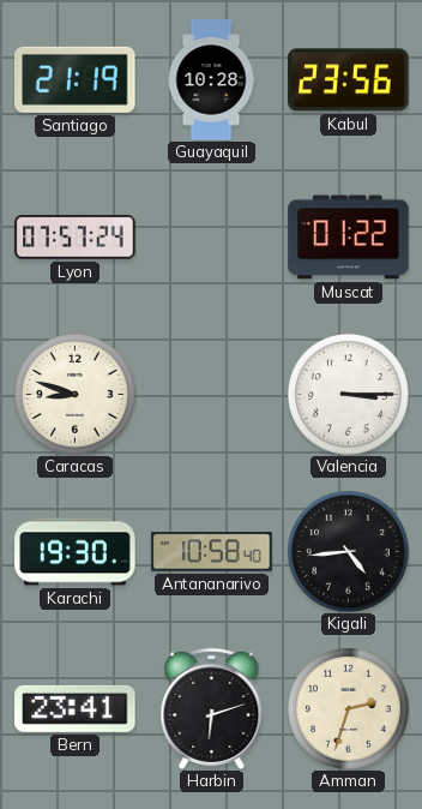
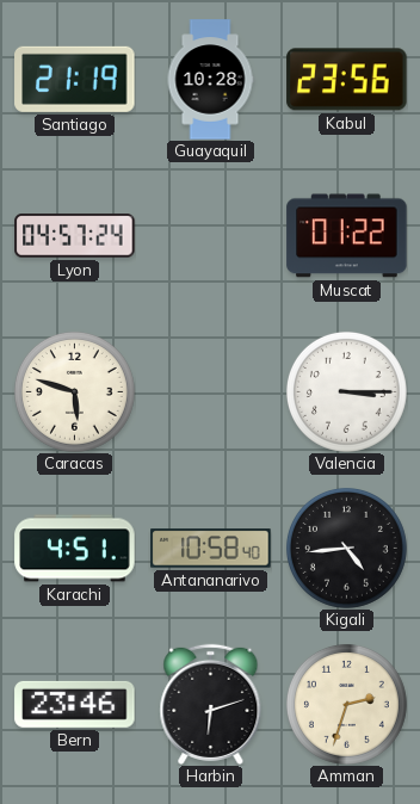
Lyon: 07:57 -> 04:57
Caracas: 8:48 -> 5:48
Karachi: 19:30 -> 4:51
Bern: 23:41 -> 23:46
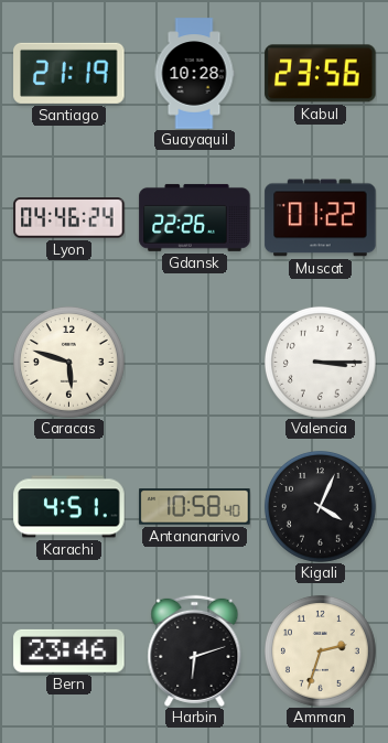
Lyon: 04:57 -> 04:46
Gdansk: none -> 22:26
Kigali: 4:44 -> 4:04
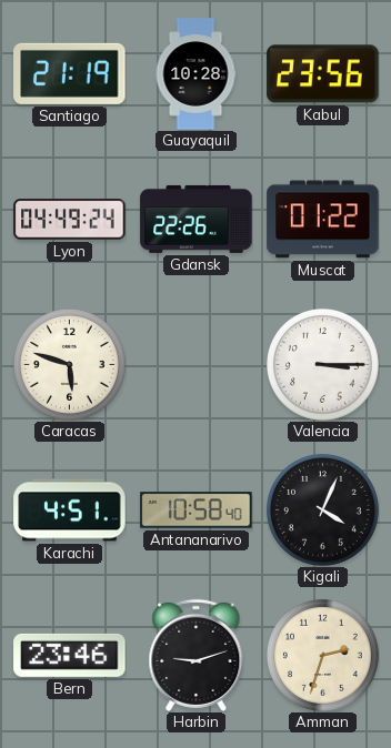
Lyon: 04:46 -> 04:49
Harbin: 6:12 -> 9:12
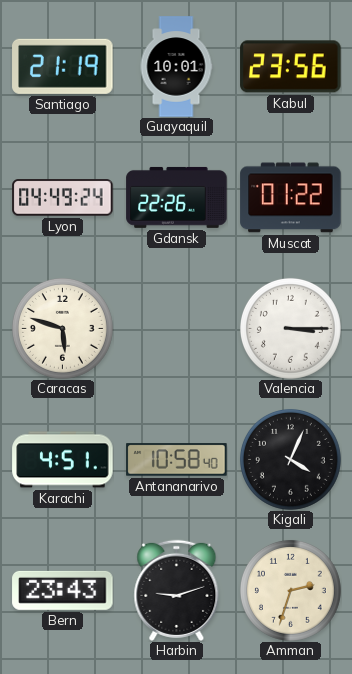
Guayaquil: 10:28 -> 10:01
Bern: 23:46 -> 23:43
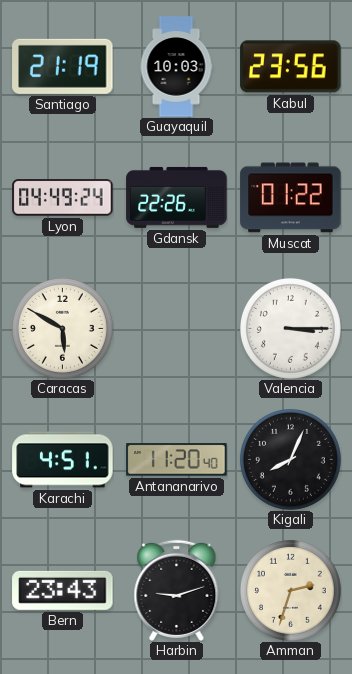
Guayaquil: 10:01 -> 10:03
Caracas: 5:48 -> 5:50
Antananarivo: 10:58 -> 11:20
Kigali: 4:04 -> 8:04
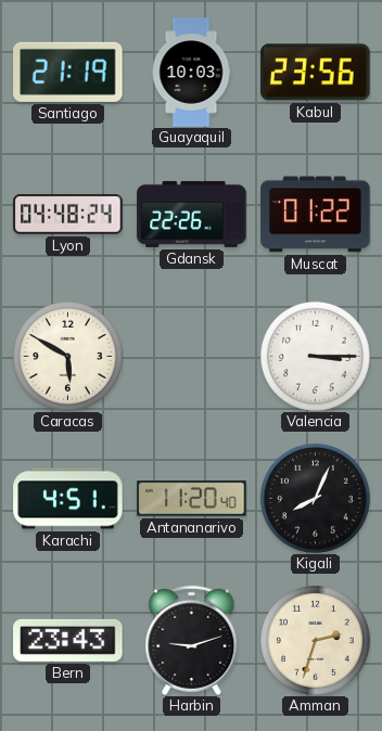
Lyon: 04:49 -> 04:48
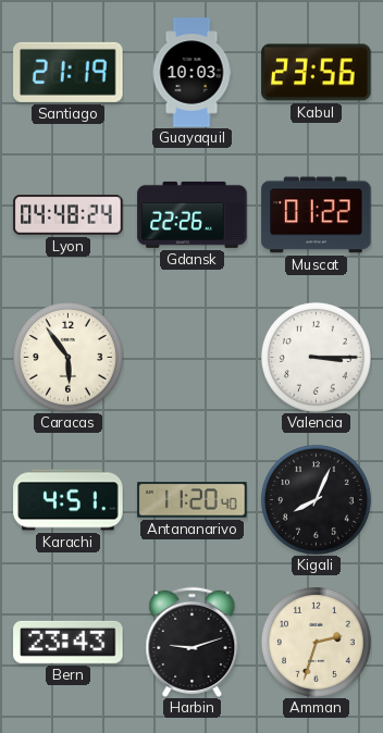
Caracas: 5:50 -> 5:54
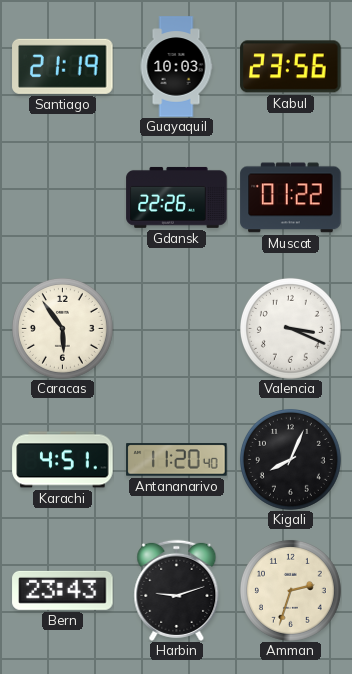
Lyon: 04:48 -> none
Valencia: 3:15 -> 3:19
